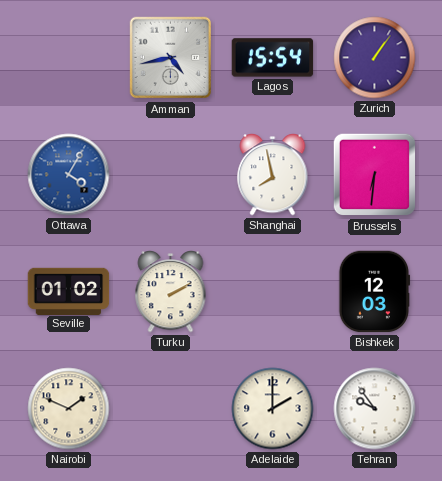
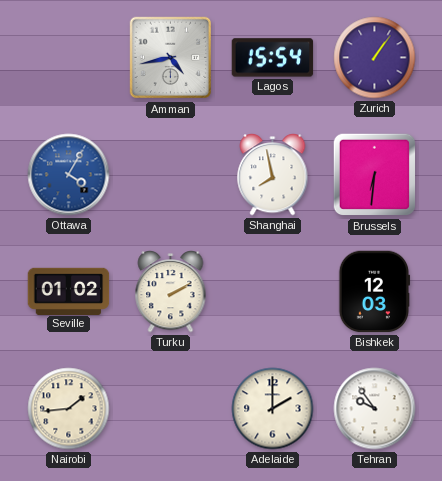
Nairobi: 1:49 -> 1:44
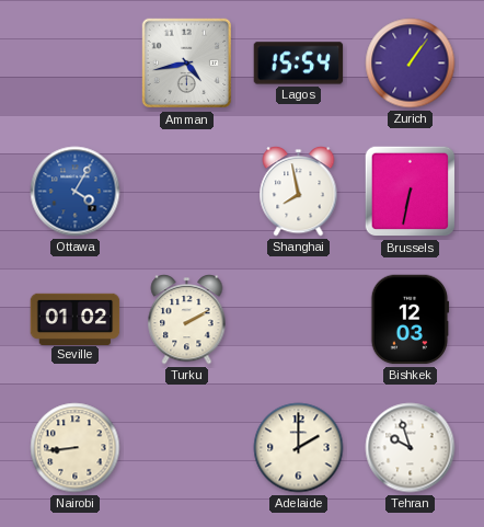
Brussels: 6:31 -> 6:32
Nairobi: 1:44 -> 8:44
Tehran: 9:54 -> 9:57
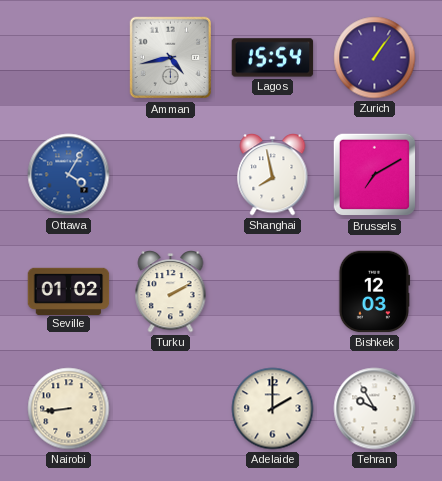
Brussels: 6:32 -> 7:10
Tehran: 9:57 -> 9:55
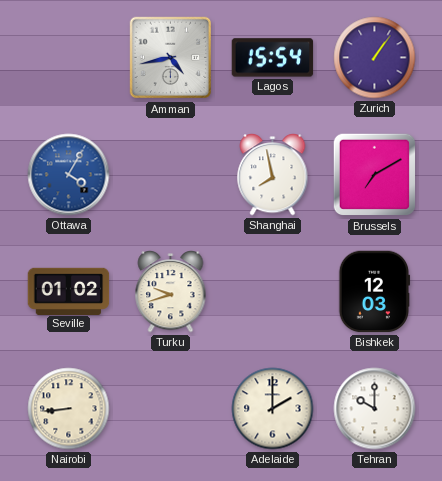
Turku: 2:10 -> 9:42
Tehran: 9:55 -> 10:00
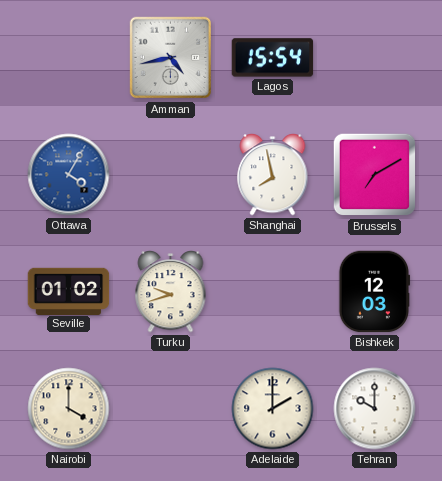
Zurich: 1:06 -> none
Nairobi: 8:44 -> 4:00
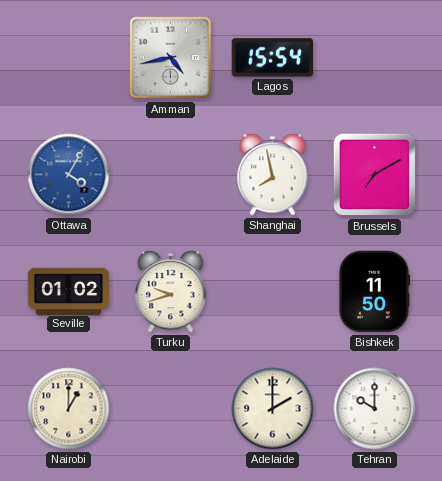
Bishkek: 12:03 -> 11:50
Nairobi: 4:00 -> 1:00
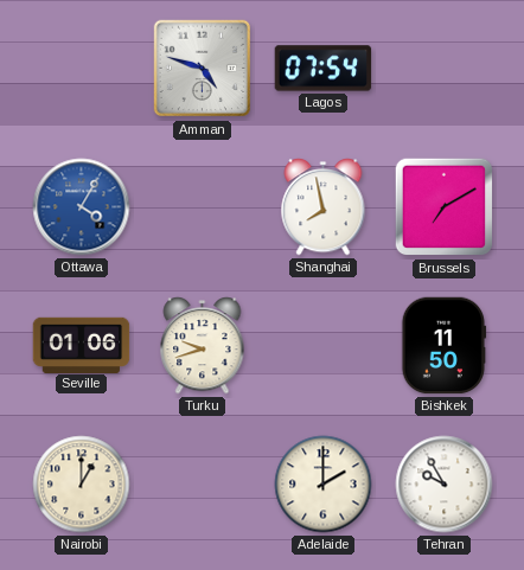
Amman: 4:43 -> 4:48
Lagos: 15:54 -> 07:54
Seville: 01:02 -> 01:06
Tehran: 10:00 -> 9:55
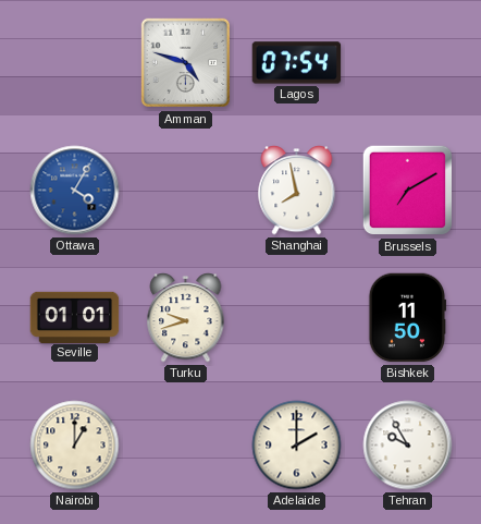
Seville: 01:06 -> 01:01
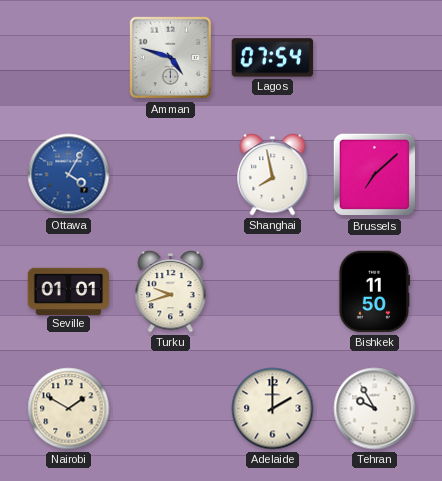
Brussels: 7:10 -> 7:08
Nairobi: 1:00 -> 1:50
